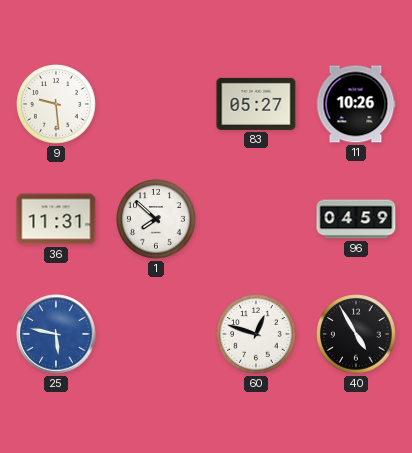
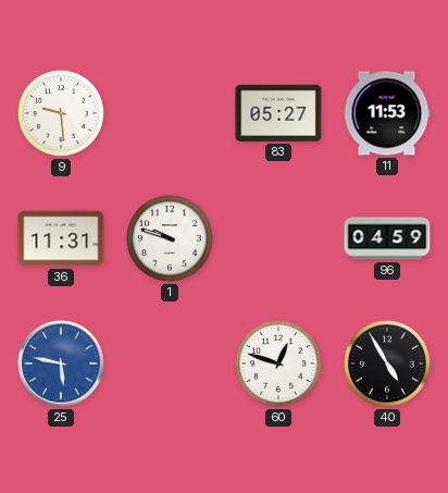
11: 10:26 -> 11:53
1: 7:52 -> 9:48
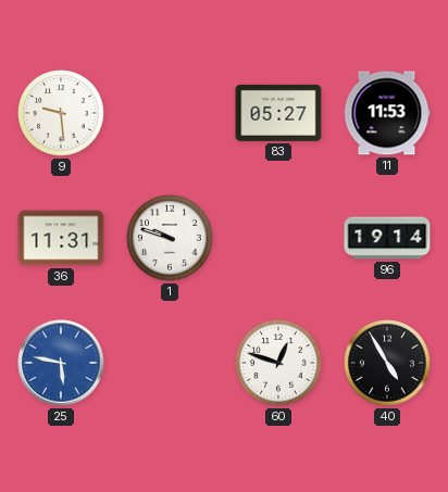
96: 04:59 -> 19:14
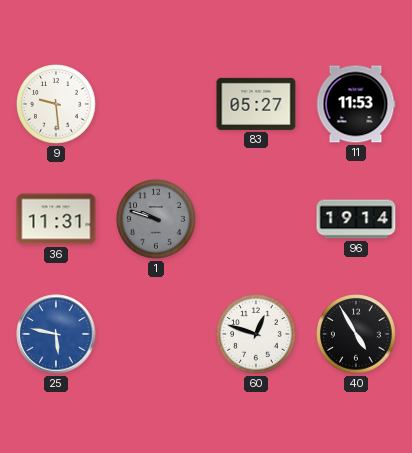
1 dial: white -> grey
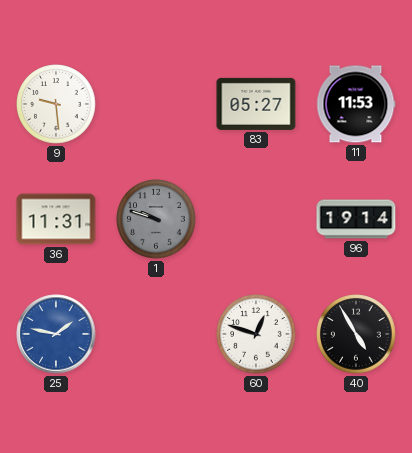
25: 5:47 -> 1:47
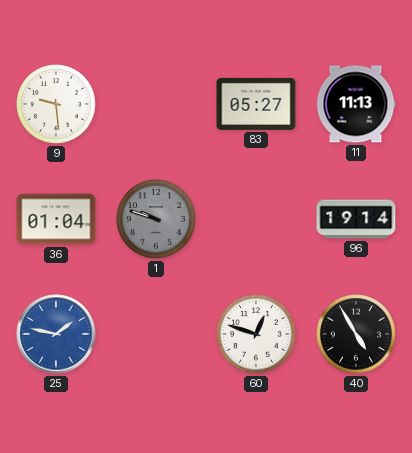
11: 11:53 -> 11:13
36: 11:31 -> 01:04
